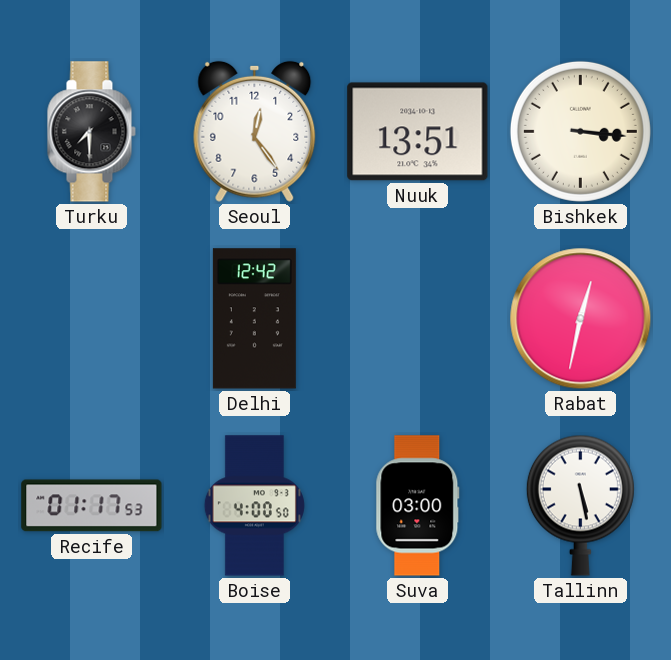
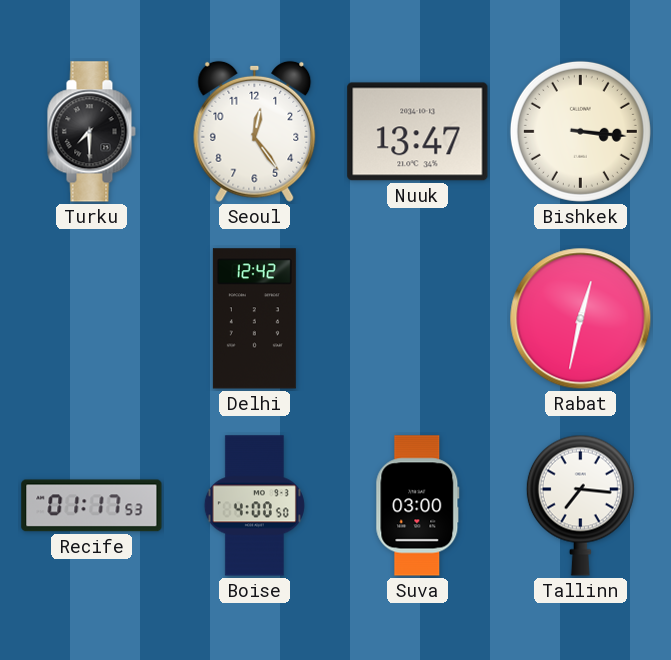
Nuuk: 13:51 -> 13:47
Tallinn: 5:28 -> 7:16
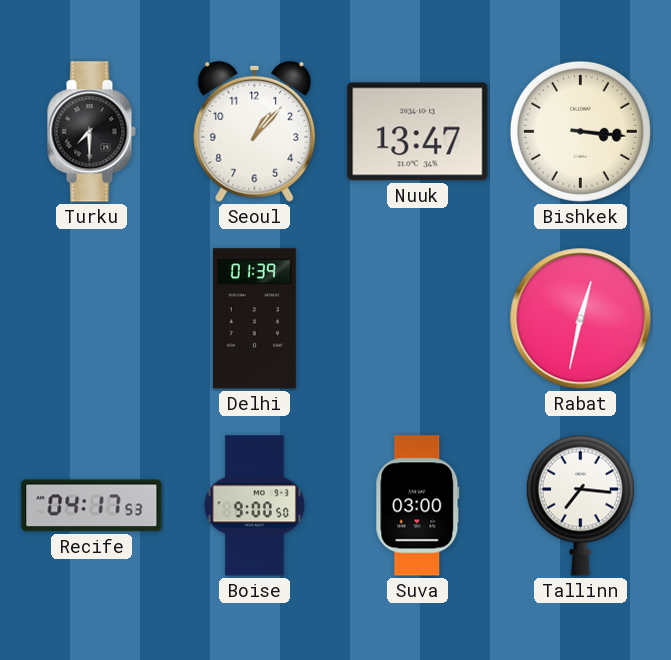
Seoul: 12:24 -> 1:07
Delhi: 12:42 -> 01:39
Recife: 01:17 -> 04:17
Boise: 4:00 -> 9:00
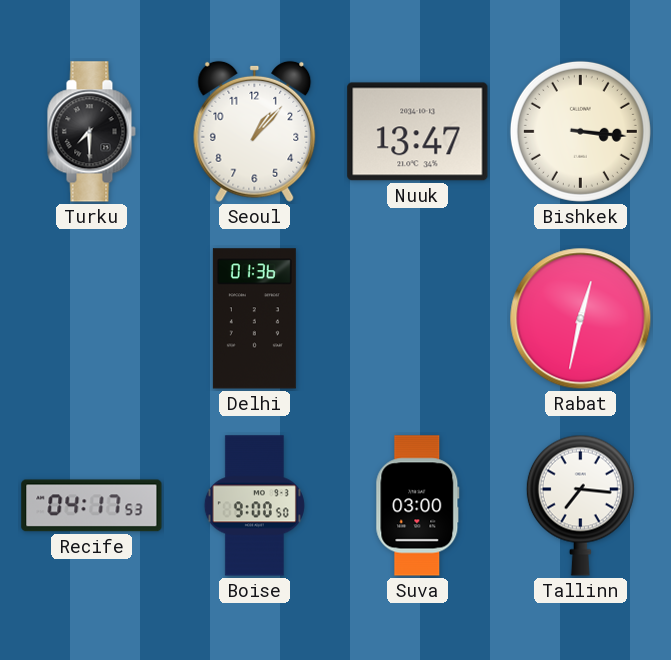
Delhi: 01:39 -> 01:36
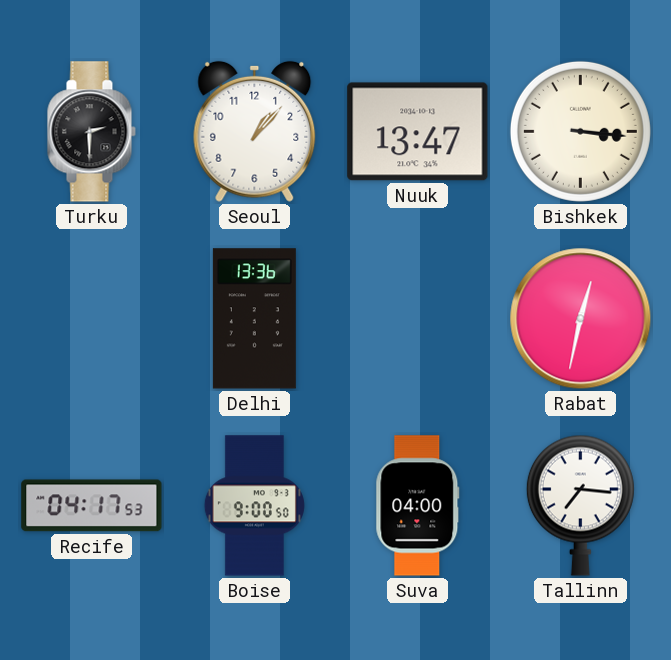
Turku: 7:30 -> 2:30
Delhi: 01:36 -> 13:36
Suva: 03:00 -> 04:00
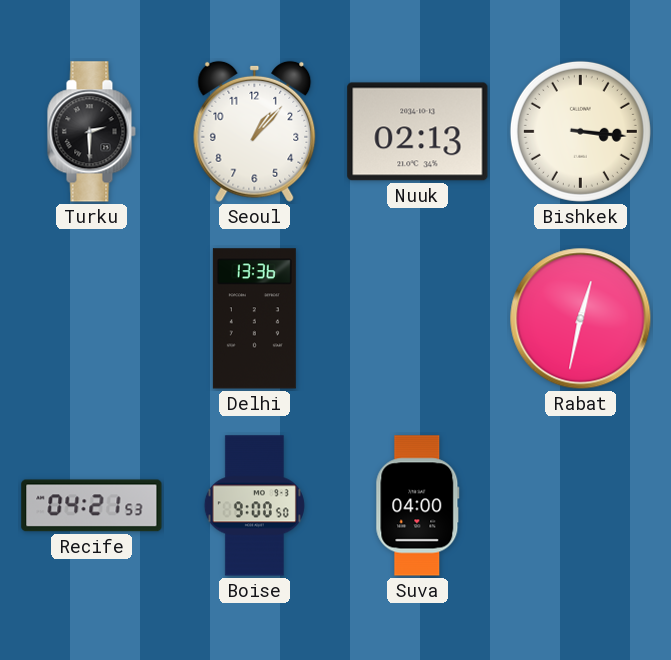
Nuuk: 13:47 -> 02:13
Recife: 04:17 -> 04:21
Tallinn: 7:16 -> none
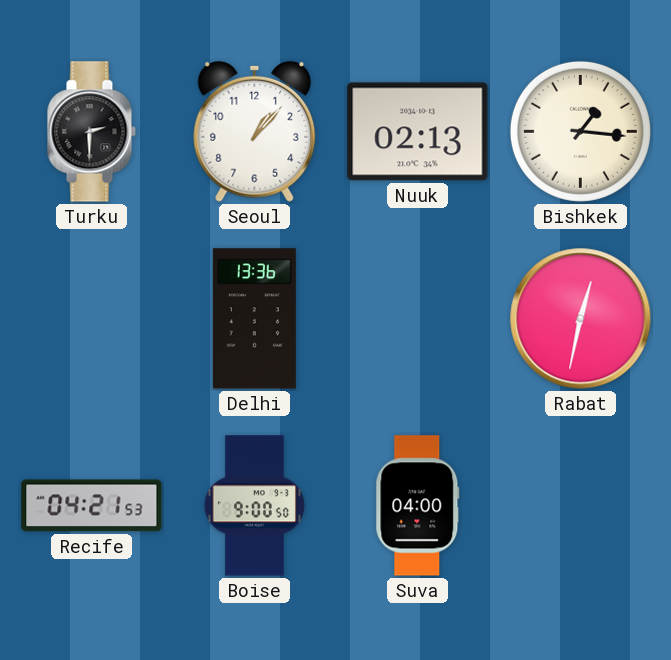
Bishkek: 3:16 -> 1:16
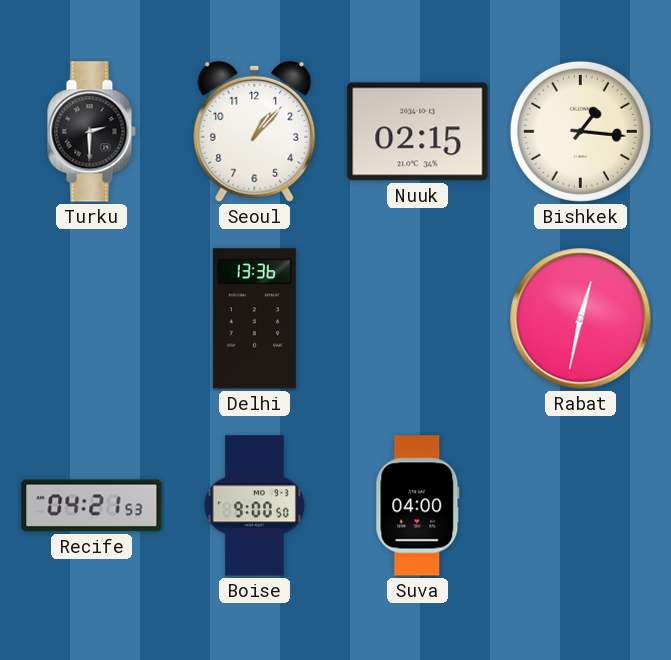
Nuuk: 02:13 -> 02:15
